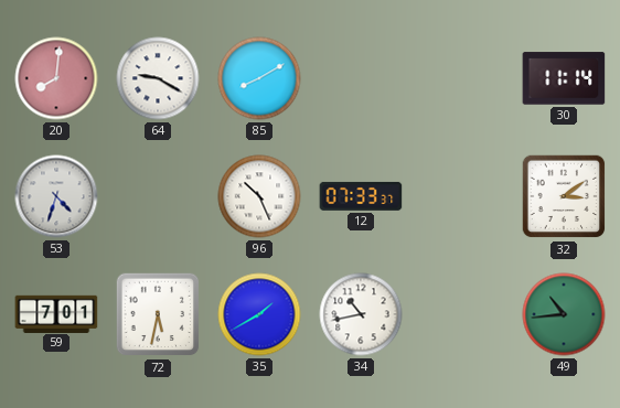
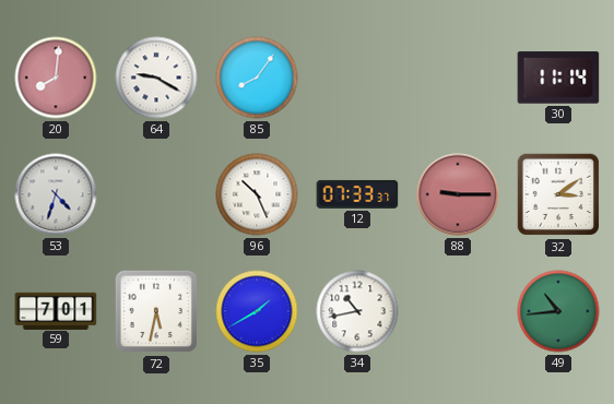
85: 8:10 -> 8:06
88: none -> 9:15
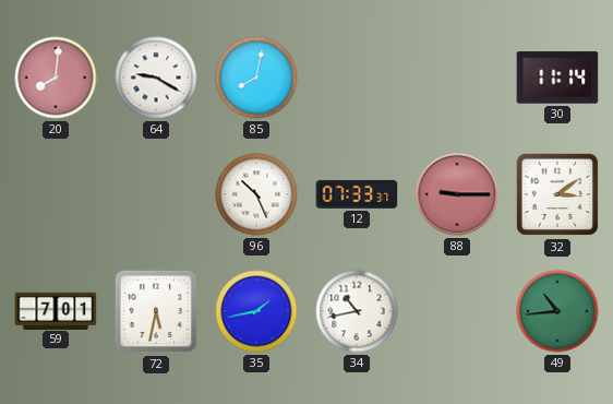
85: 8:06 -> 8:02
53: 4:33 -> none
35: 1:40 -> 1:43
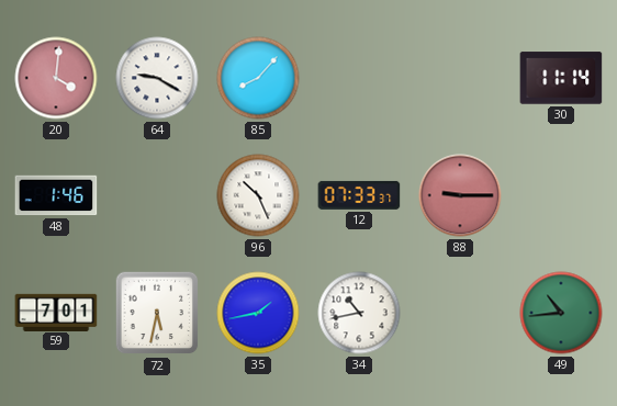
20: 8:01 -> 4:01
85: 8:02 -> 8:07
48: none -> 1:46
32: 3:09 -> none
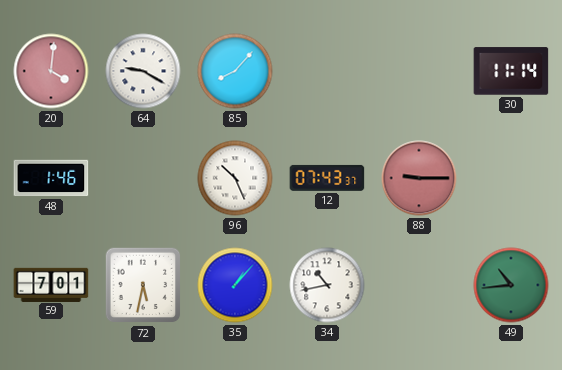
12: 07:33 -> 07:43
35: 1:43 -> 1:07
